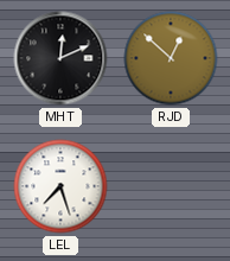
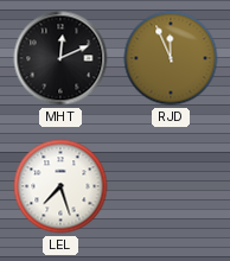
RJD: 12:52 -> 11:56
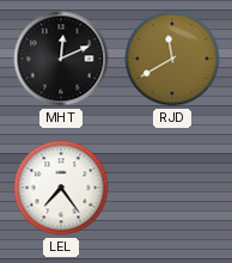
RJD: 11:56 -> 11:40
LEL: 7:27 -> 7:24
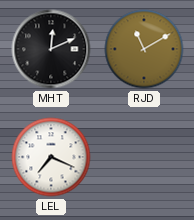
RJD: 11:40 -> 11:10
LEL: 7:24 -> 7:19
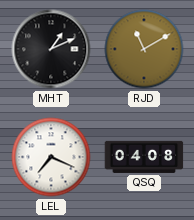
MHT: 12:11 -> 1:11
QSQ: none -> 04:08
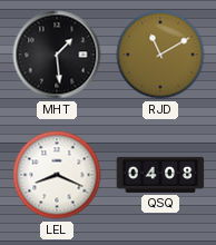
MHT: 1:11 -> 1:29
LEL: 7:19 -> 8:19
